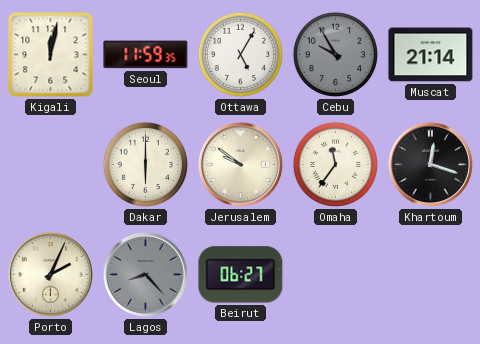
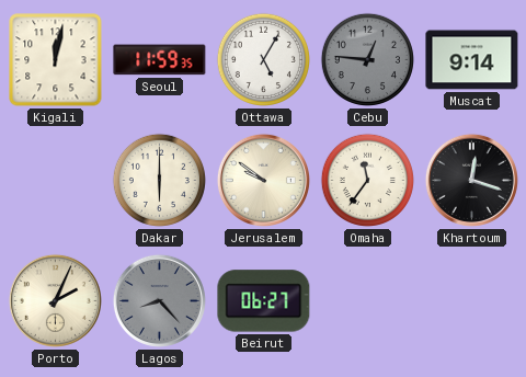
Cebu: 9:55 -> 12:46
Muscat: 21:14 -> 9:14
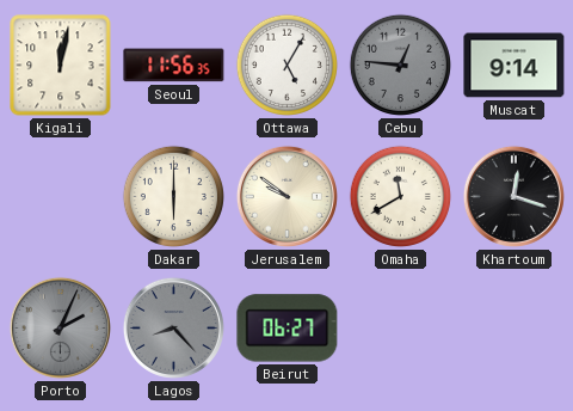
Seoul: 11:59 -> 11:56
Omaha: 11:36 -> 11:40
Porto dial: cream -> grey
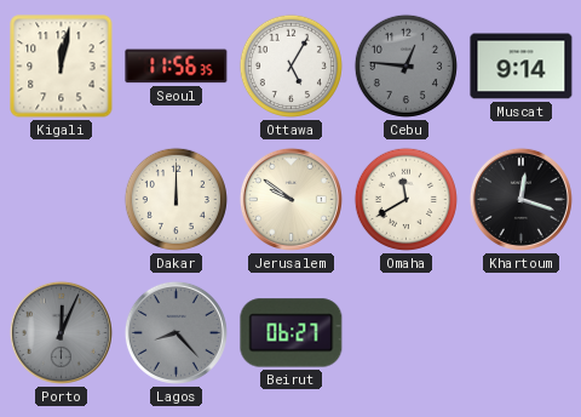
Dakar: 6:00 -> 12:00
Porto: 2:04 -> 12:04
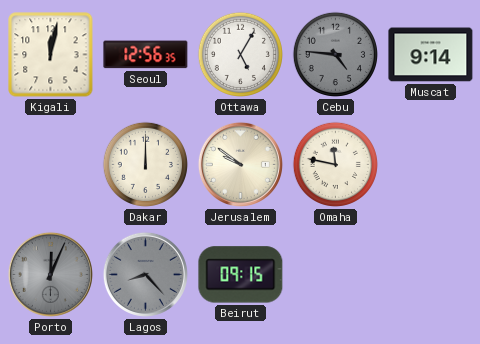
Seoul: 11:56 -> 12:56
Cebu: 12:46 -> 4:46
Omaha: 11:40 -> 11:47
Khartoum: 12:18 -> none
Beirut: 06:27 -> 09:15
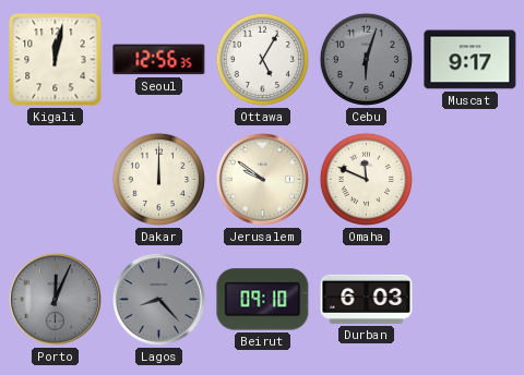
Cebu: 4:46 -> 6:03
Muscat: 9:14 -> 9:17
Omaha: 11:47 -> 11:49
Beirut: 09:15 -> 09:10
Durban: none -> 6:03
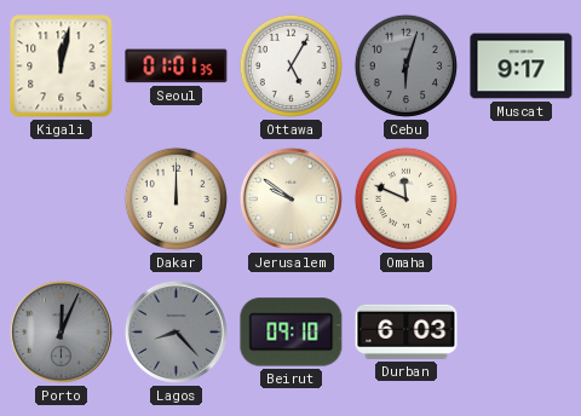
Seoul: 12:56 -> 01:01
